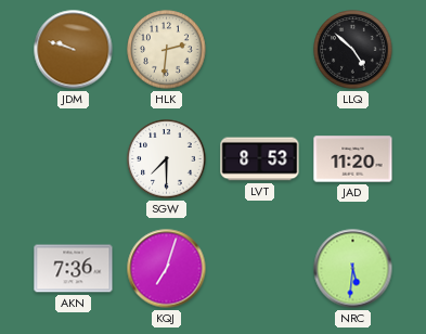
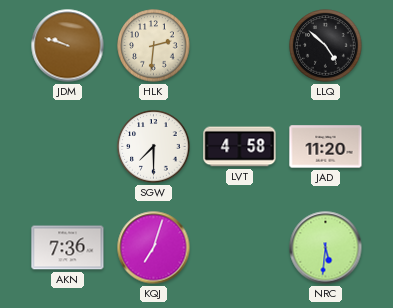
LVT: 8:53 -> 4:58
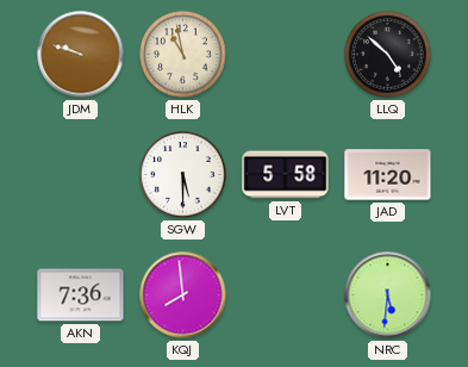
HLK: 2:31 -> 10:58
SGW: 7:30 -> 5:30
LVT: 4:58 -> 5:58
KQJ: 7:03 -> 7:59
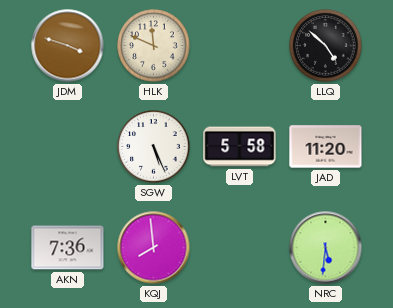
JDM: 9:48 -> 3:48
HLK: 10:58 -> 11:49
SGW: 5:30 -> 5:26
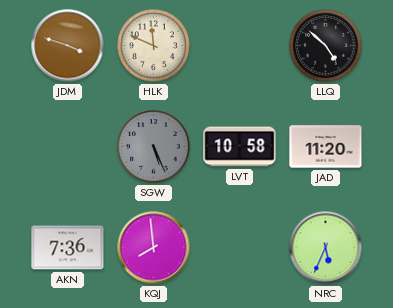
SGW dial: white -> grey
LVT: 5:58 -> 10:58
NRC: 5:31 -> 5:34
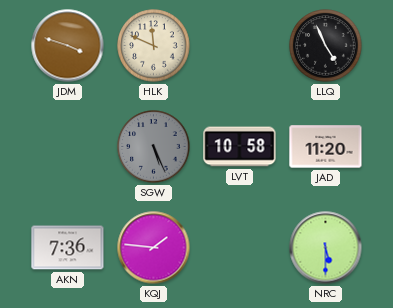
LLQ: 4:52 -> 4:56
KQJ: 7:59 -> 1:46
NRC: 5:34 -> 5:30
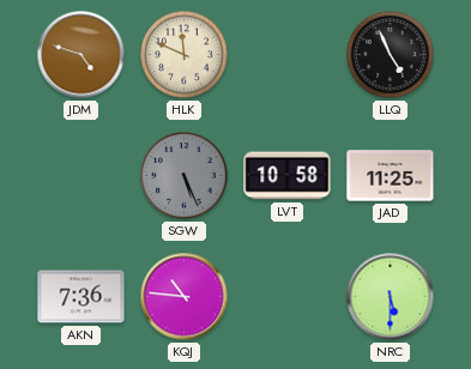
JDM: 3:48 -> 4:48
JAD: 11:20 -> 11:25
KQJ: 1:46 -> 10:46
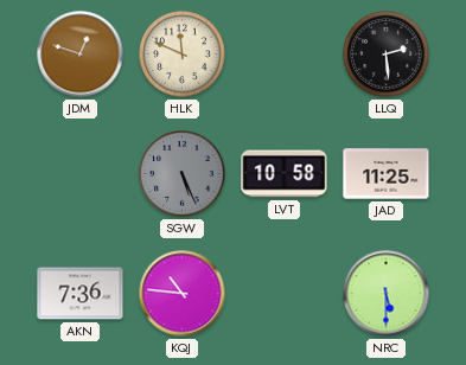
JDM: 4:48 -> 12:48
LLQ: 4:56 -> 2:29
